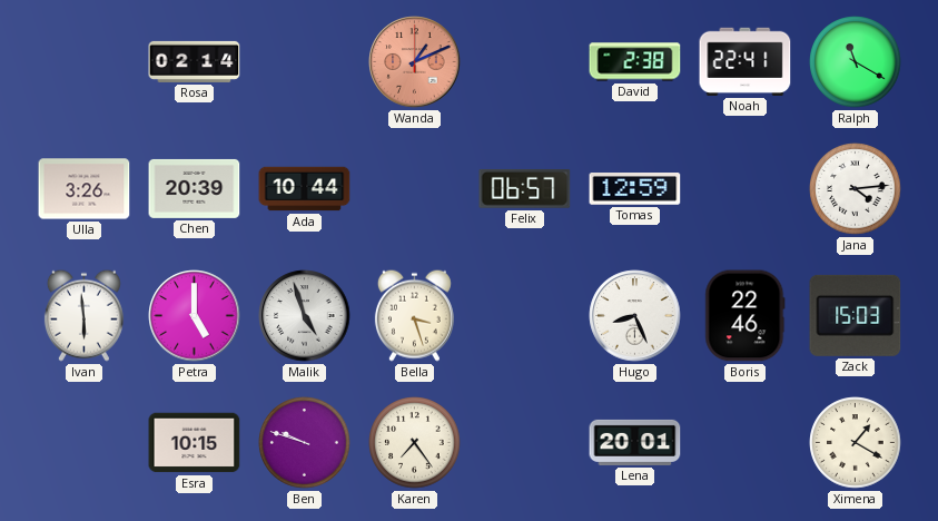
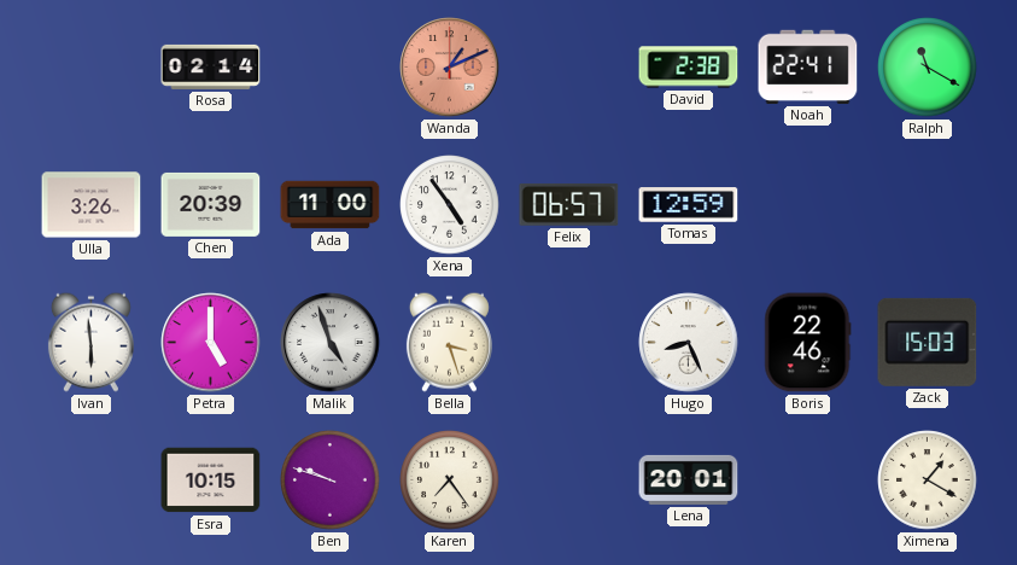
Ada: 10:44 -> 11:00
Xena: none -> 4:54
Jana: 4:14 -> none
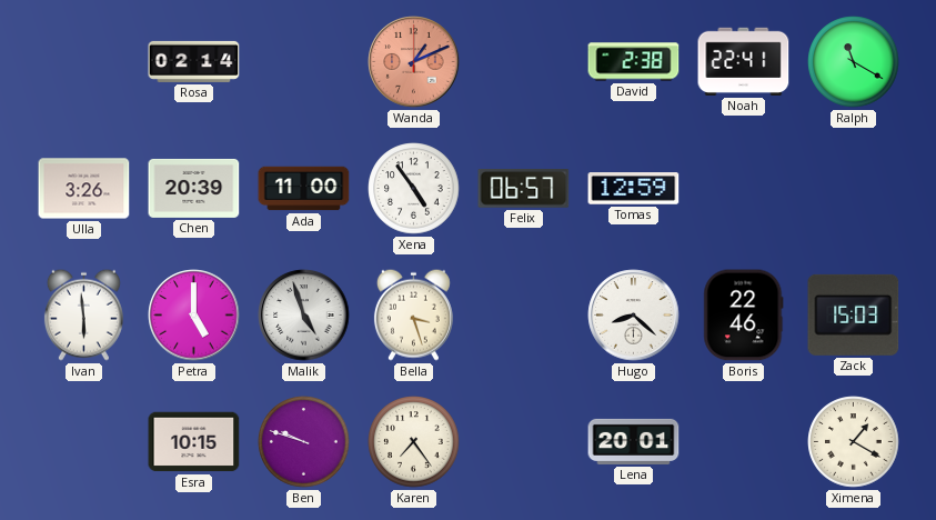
Hugo: 8:26 -> 8:22
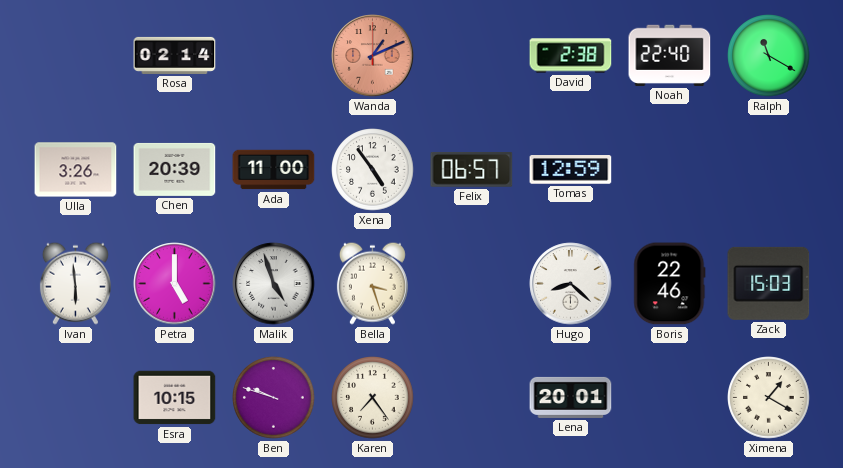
Noah: 22:41 -> 22:40
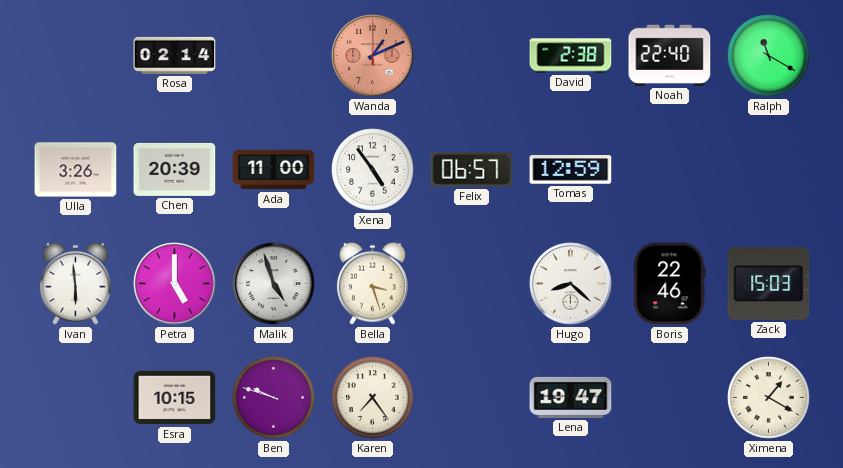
Lena: 20:01 -> 19:47
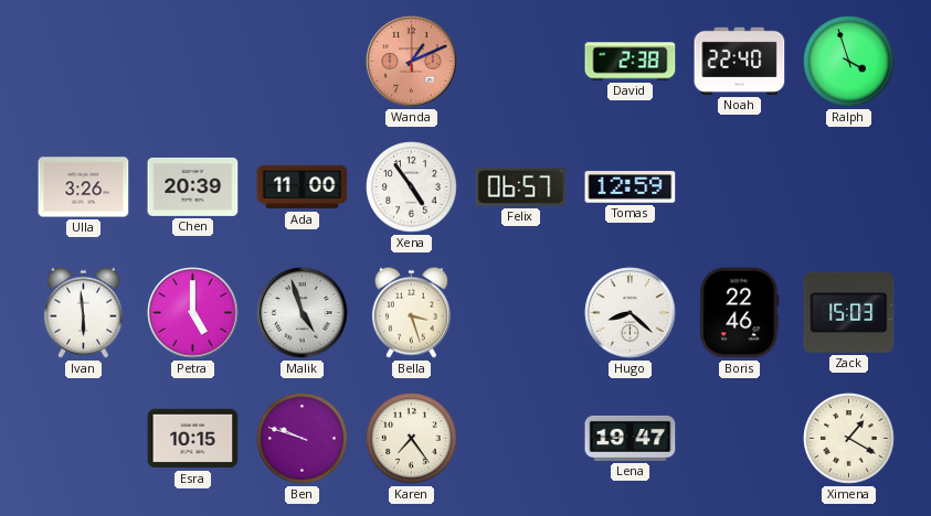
Rosa: 02:14 -> none
Ralph: 11:20 -> 3:57
